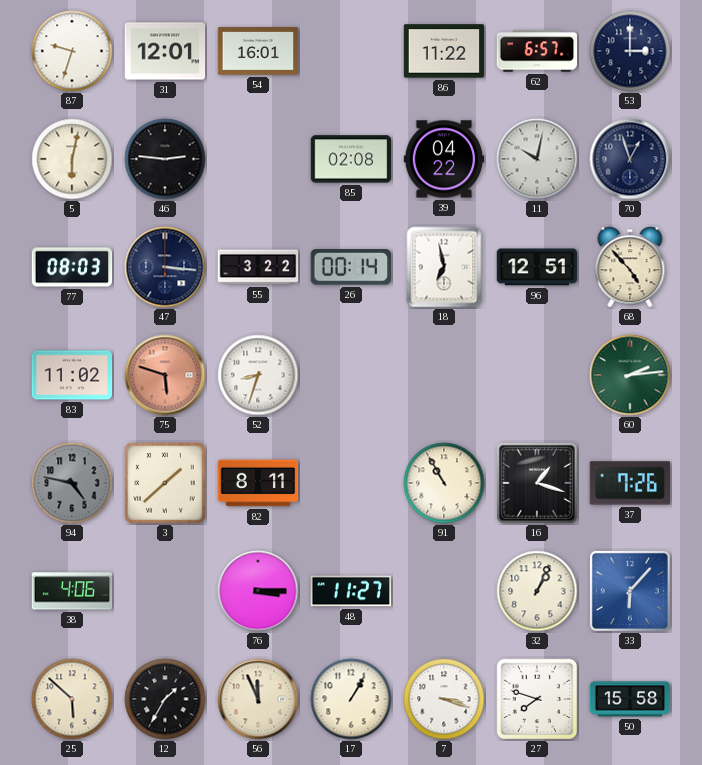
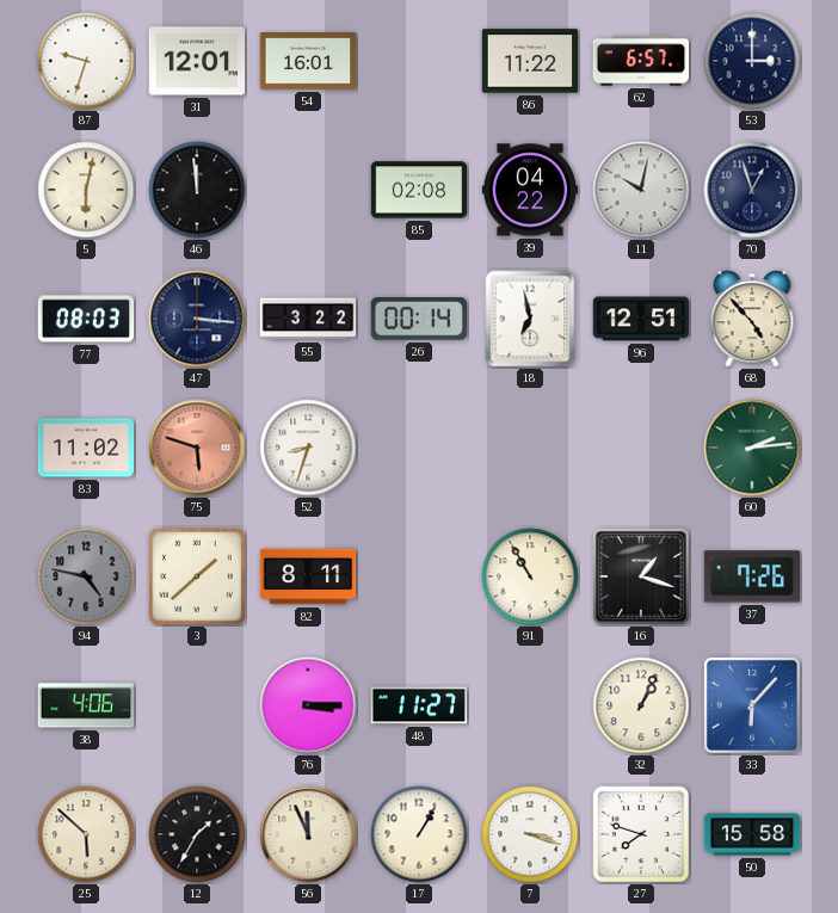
46: 2:46 -> 11:59
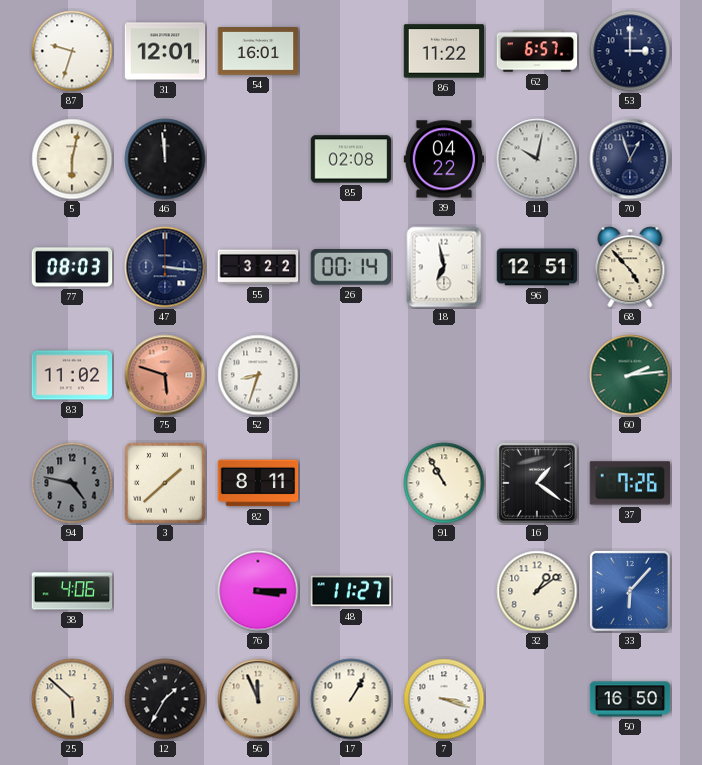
16: 1:18 -> 1:21
32: 1:04 -> 1:09
27: 7:48 -> none
50: 15:58 -> 16:50
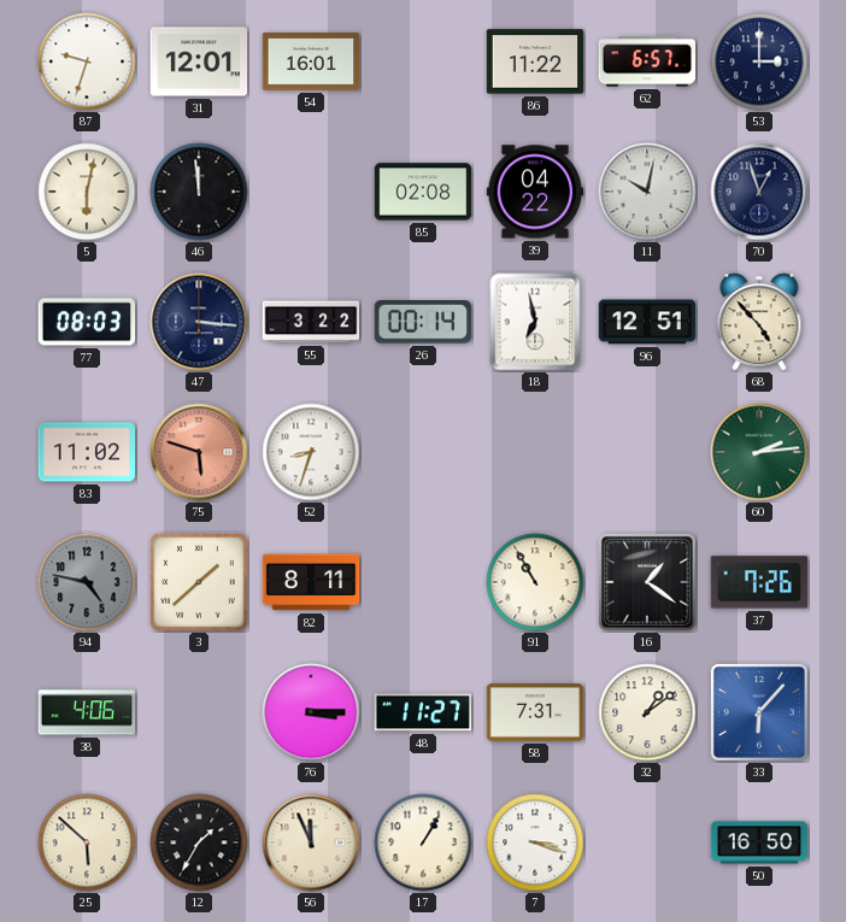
58: none -> 7:31
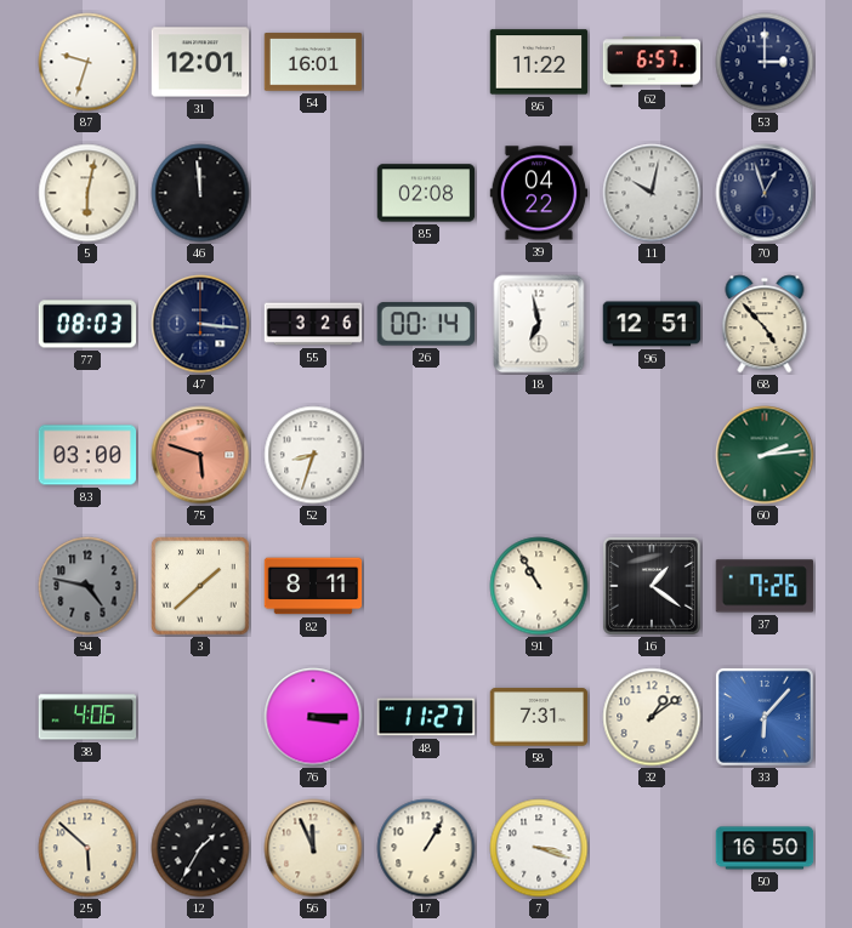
55: 3:22 -> 3:26
83: 11:02 -> 03:00
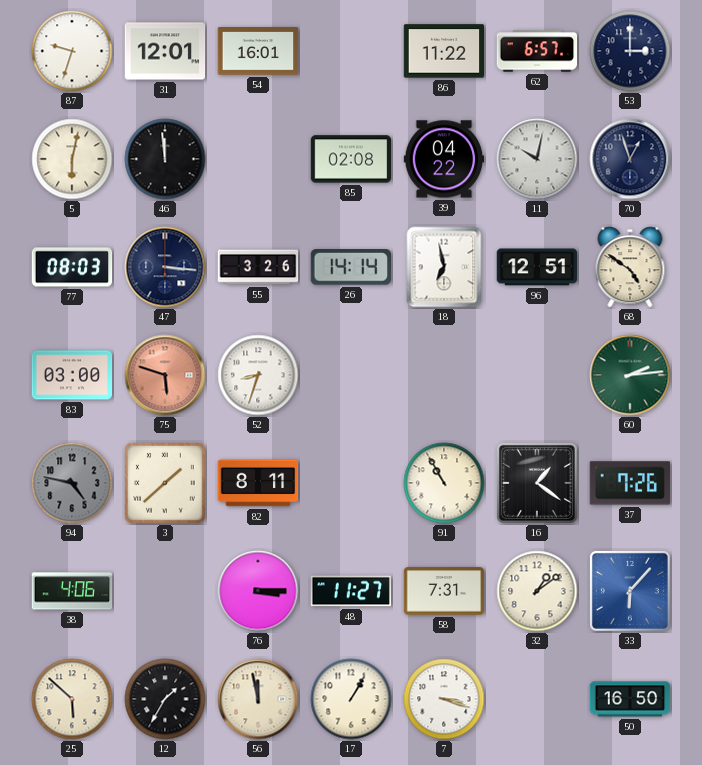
26: 00:14 -> 14:14
68: 4:53 -> 4:51
56: 11:56 -> 11:58
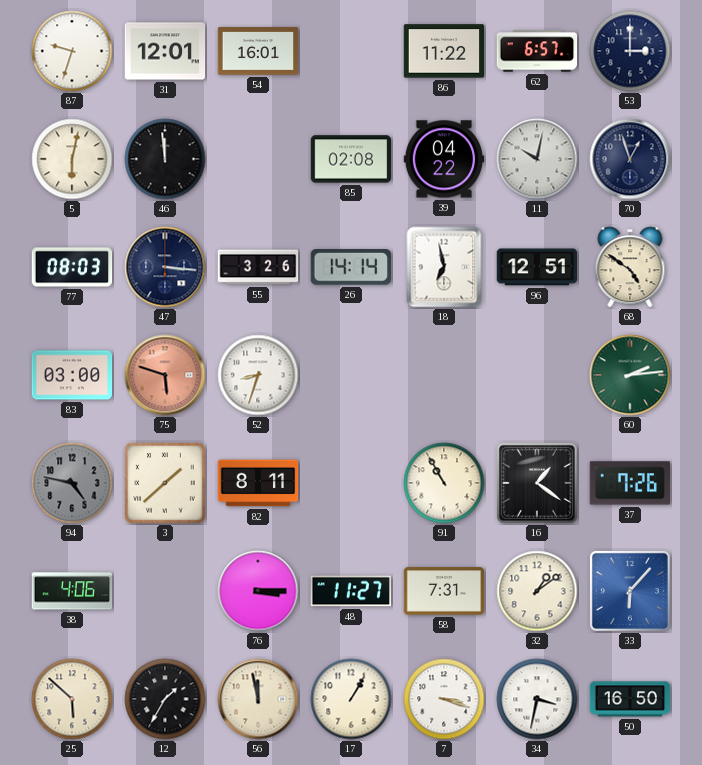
34: none -> 3:32
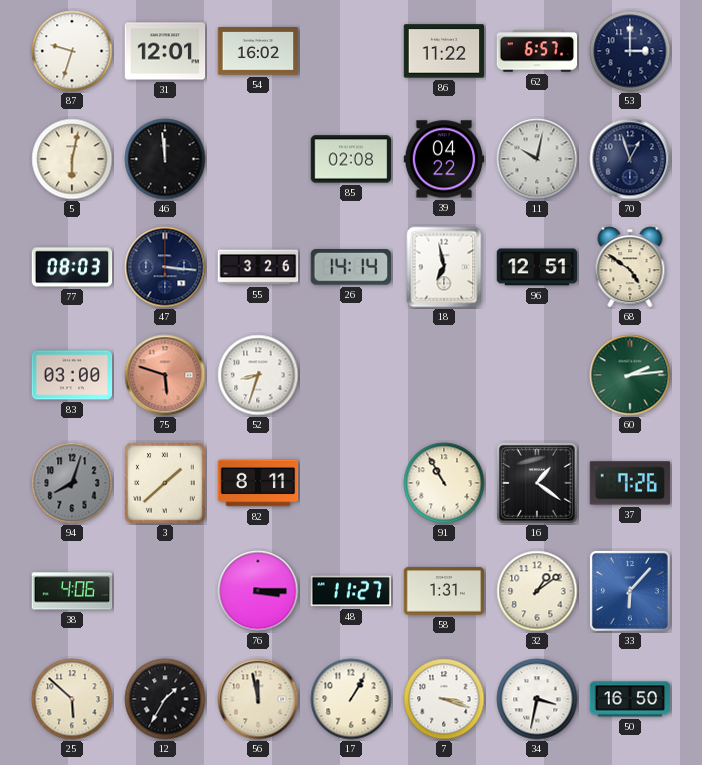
54: 16:01 -> 16:02
94: 4:47 -> 8:03
58: 7:31 -> 1:31
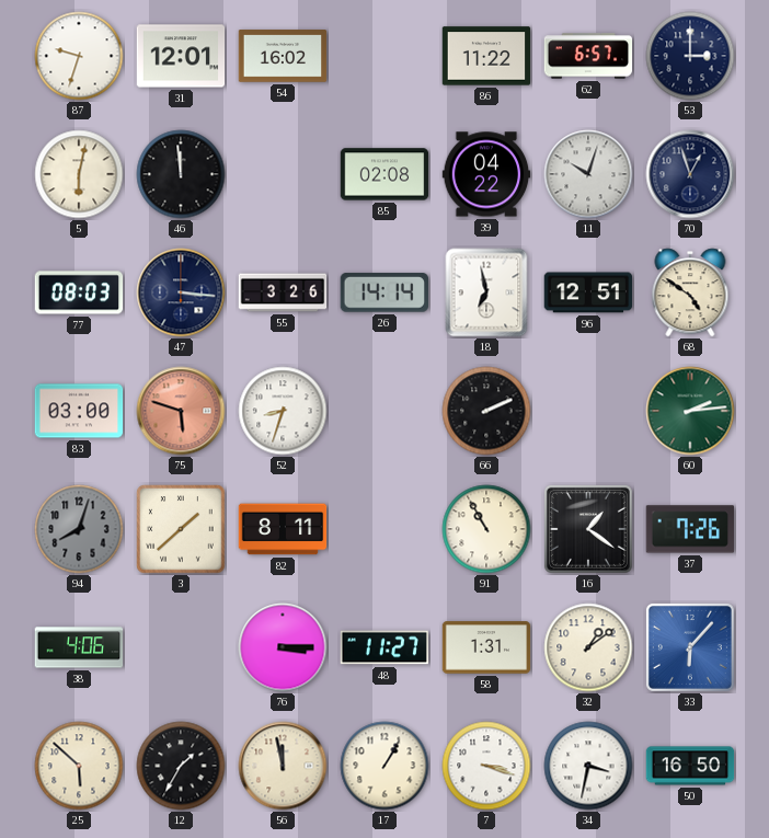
11: 10:02 -> 10:03
66: none -> 2:11
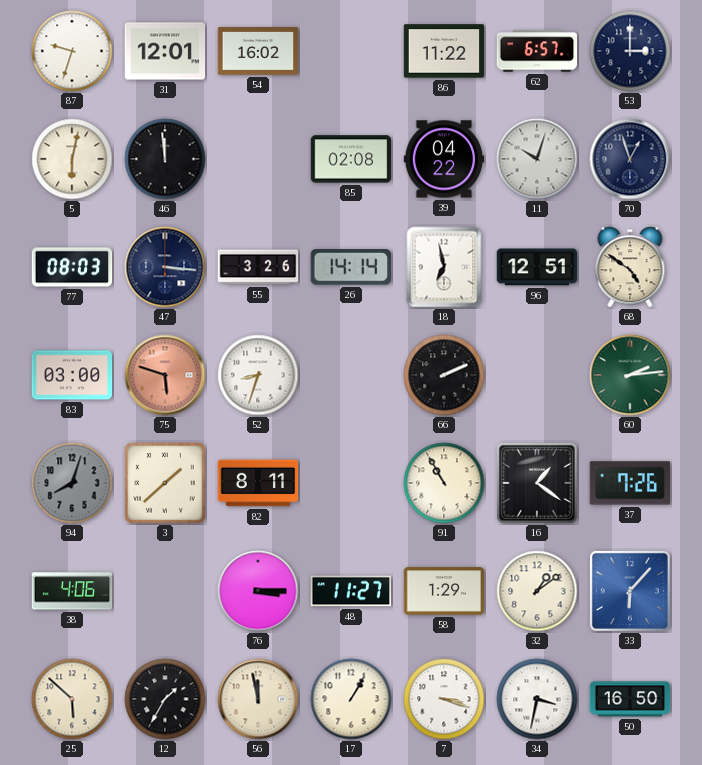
58: 1:31 -> 1:29
